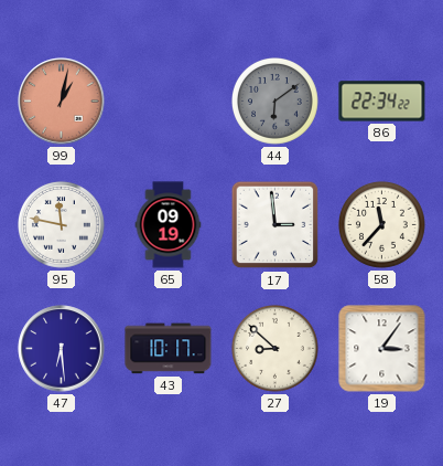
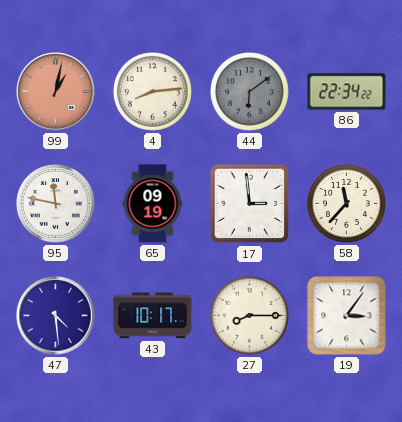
4: none -> 8:14
47: 6:29 -> 4:29
27: 8:52 -> 8:15
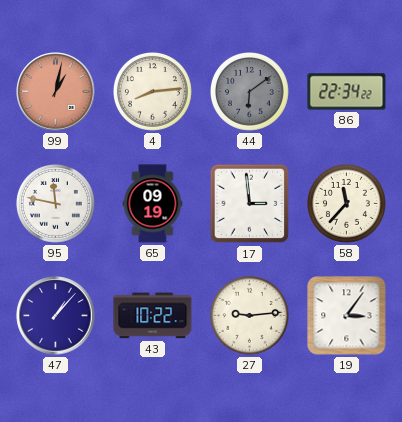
47: 4:29 -> 1:07
43: 10:17 -> 10:22
27: 8:15 -> 9:14
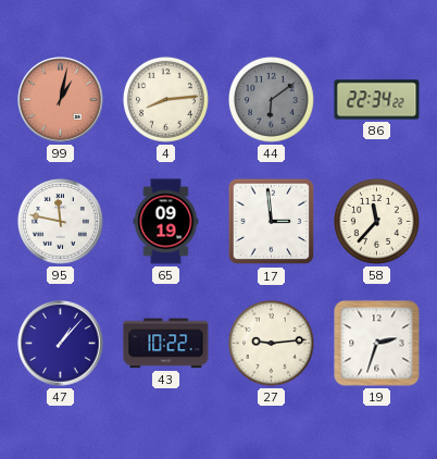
19: 3:06 -> 2:33
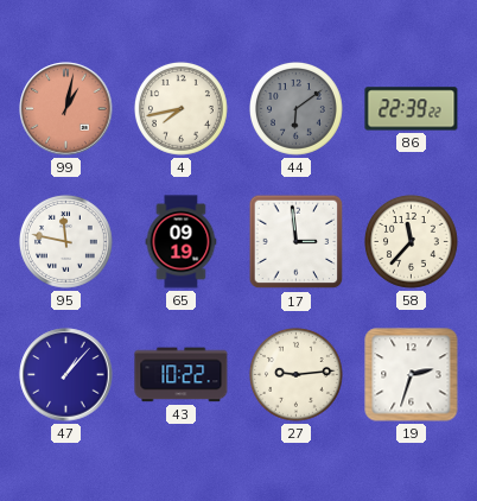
4: 8:14 -> 7:43
86: 22:34 -> 22:39
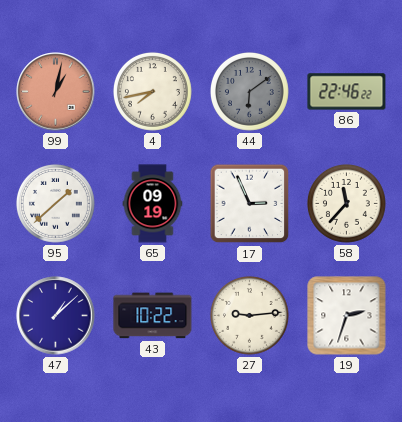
86: 22:39 -> 22:46
95: 11:47 -> 1:38
17: 2:59 -> 2:56
47: 1:07 -> 1:08
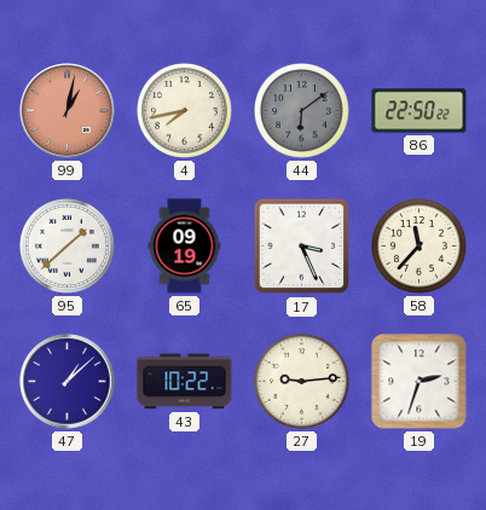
86: 22:46 -> 22:50
17: 2:56 -> 3:26
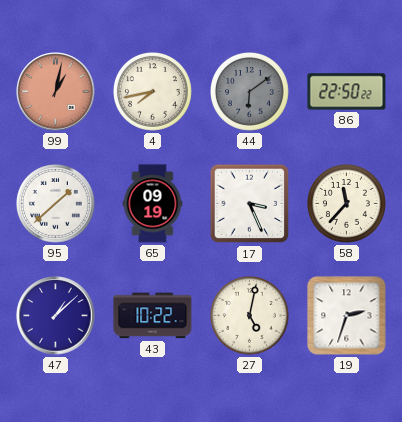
27: 9:14 -> 5:02
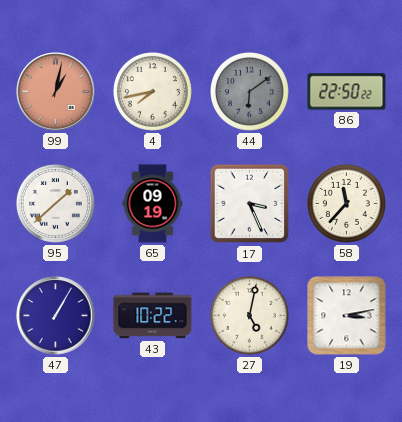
47: 1:08 -> 1:05
19: 2:33 -> 3:13
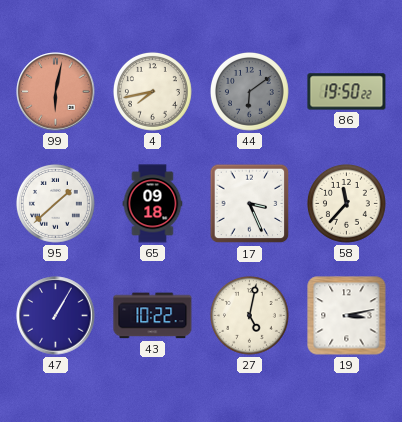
99: 1:02 -> 6:02
86: 22:50 -> 19:50
65: 09:19 -> 09:18
